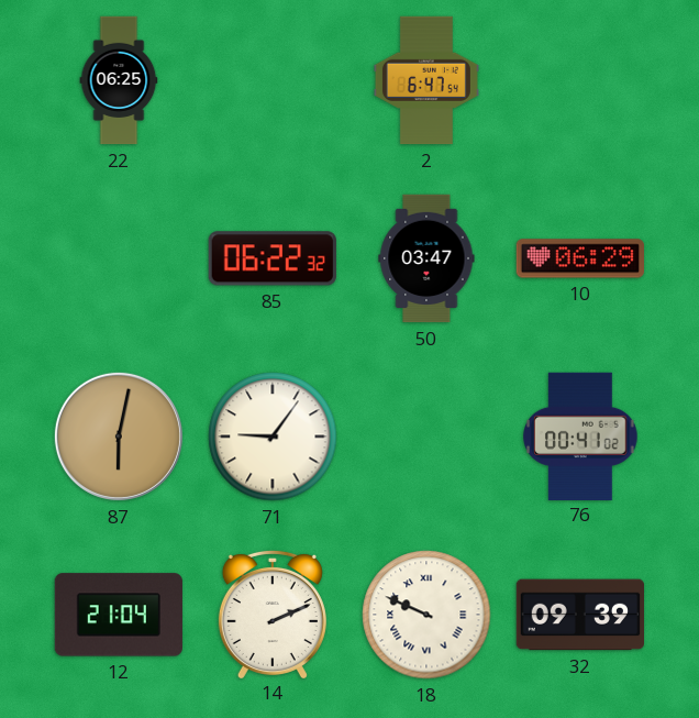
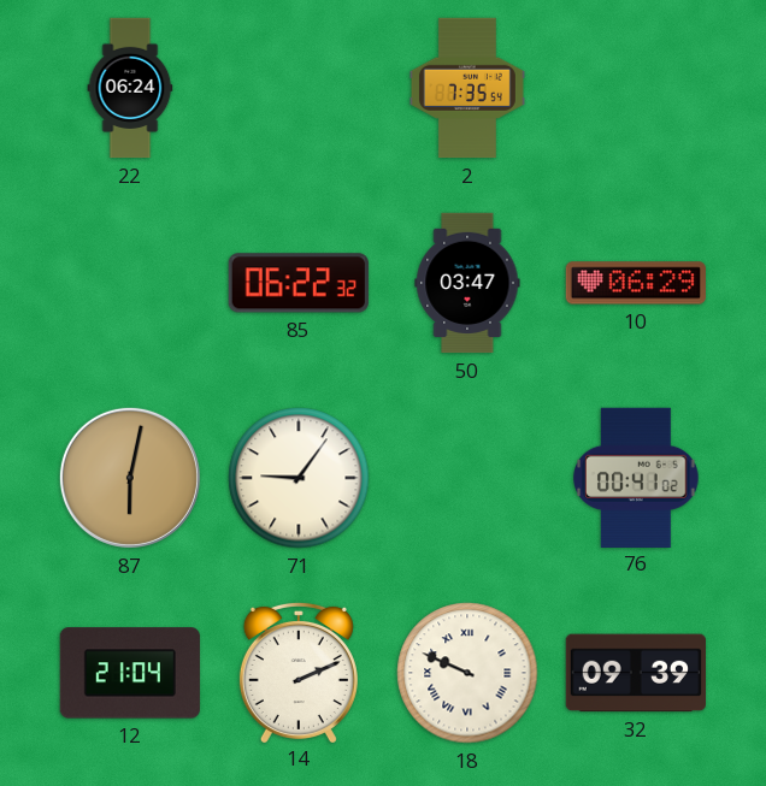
22: 06:25 -> 06:24
2: 6:47 -> 7:35
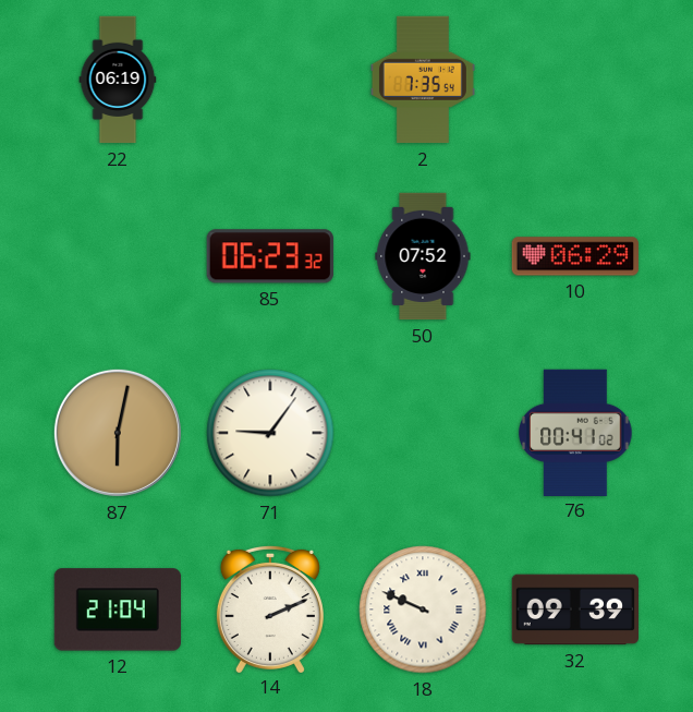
22: 06:24 -> 06:19
85: 06:22 -> 06:23
50: 03:47 -> 07:52
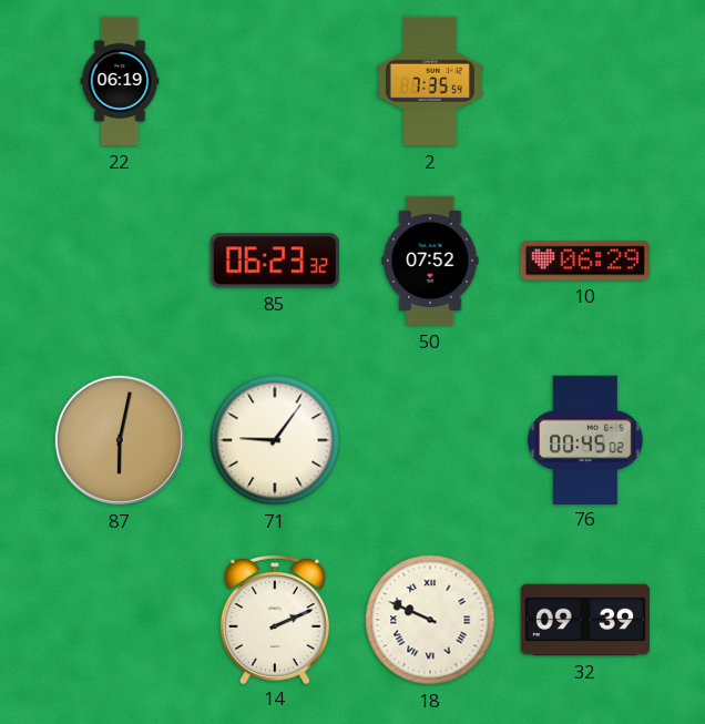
76: 00:41 -> 00:45
12: 21:04 -> none
